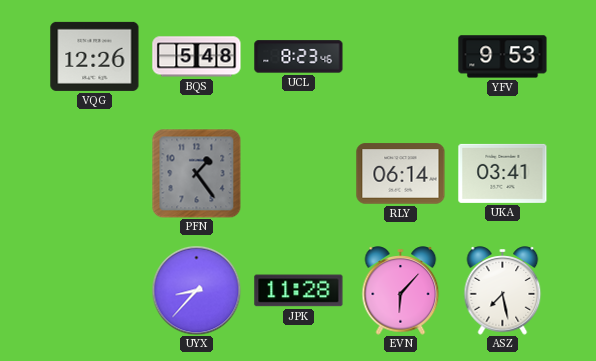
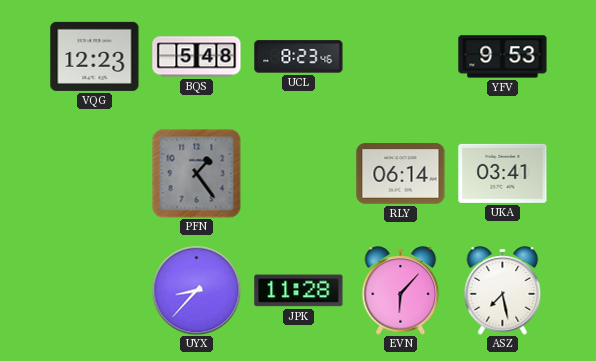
VQG: 12:26 -> 12:23
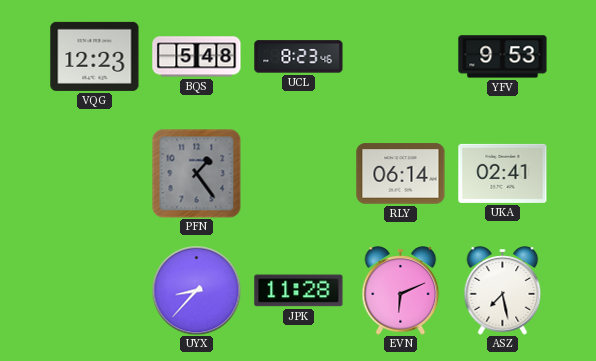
UKA: 03:41 -> 02:41
EVN: 6:07 -> 6:11
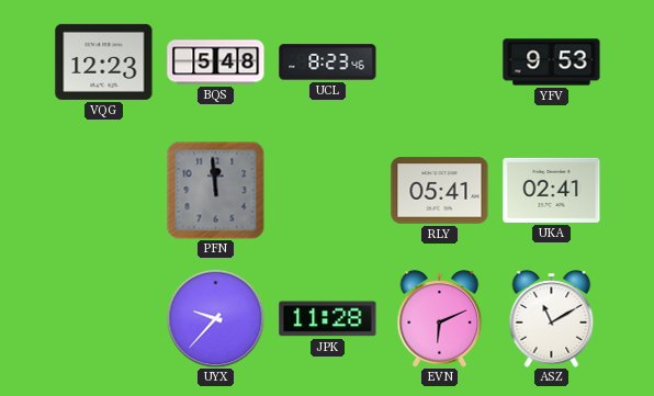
PFN: 1:24 -> 11:59
RLY: 06:14 -> 05:41
UYX: 8:37 -> 9:37
ASZ: 7:28 -> 11:10
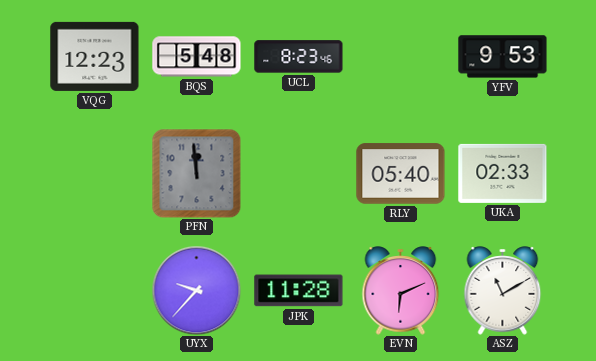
RLY: 05:41 -> 05:40
UKA: 02:41 -> 02:33
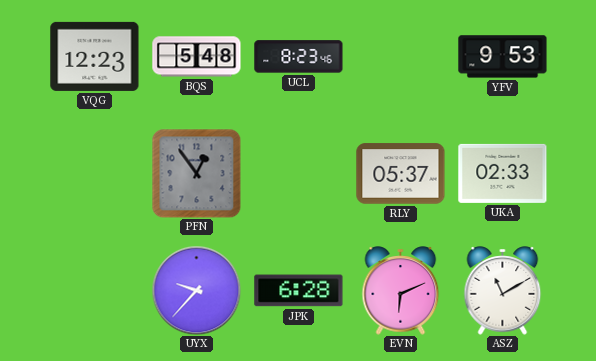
PFN: 11:59 -> 12:54
RLY: 05:40 -> 05:37
JPK: 11:28 -> 6:28
